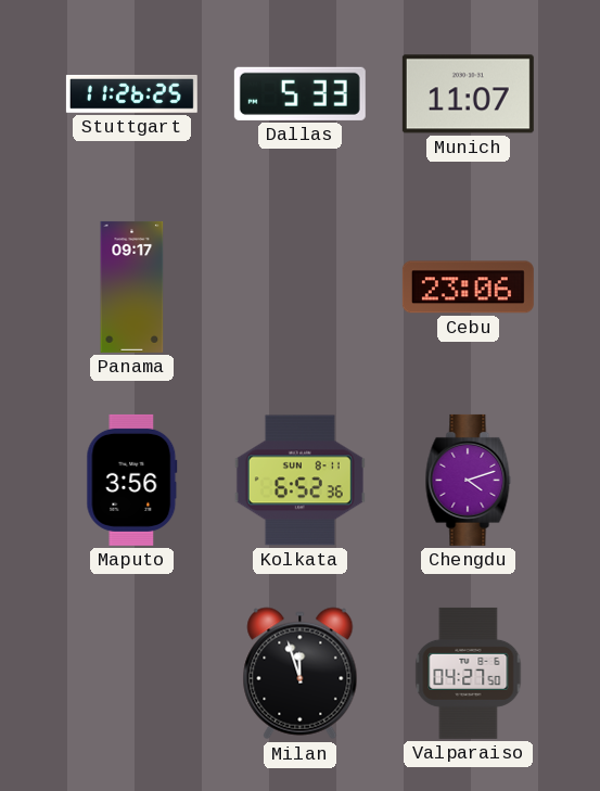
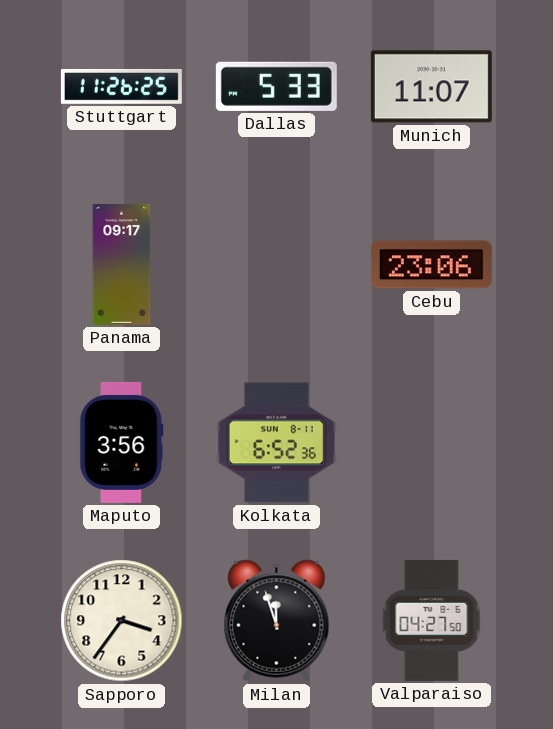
Chengdu: 4:12 -> none
Sapporo: none -> 3:36
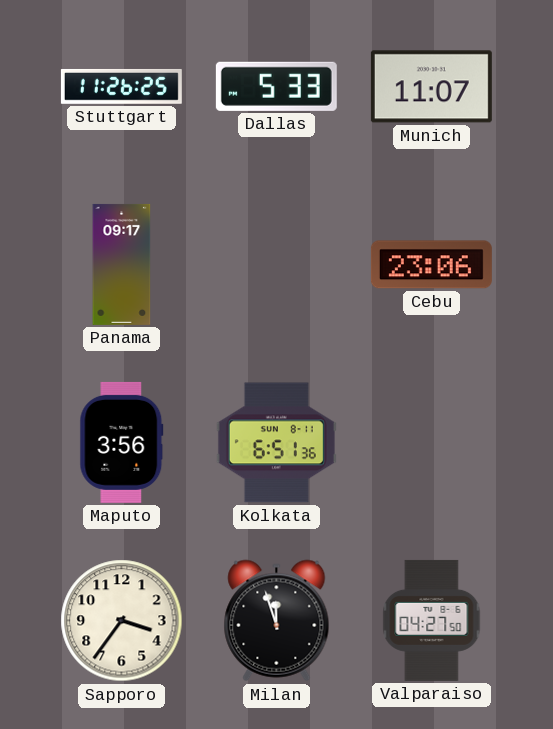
Kolkata: 6:52 -> 6:51
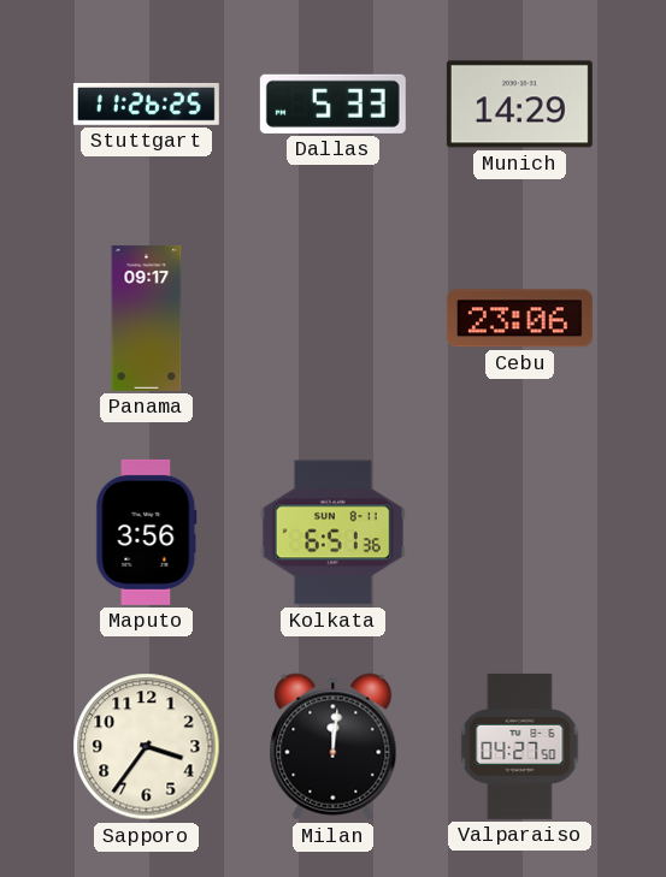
Munich: 11:07 -> 14:29
Milan: 11:57 -> 12:01
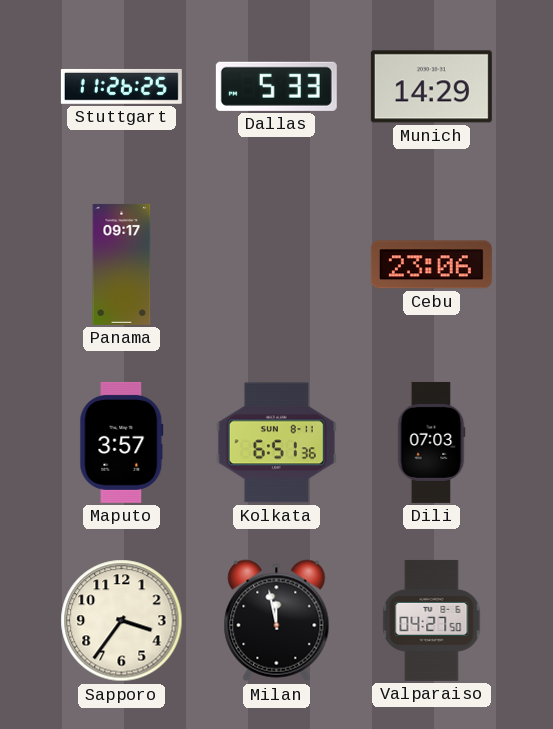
Maputo: 3:56 -> 3:57
Dili: none -> 07:03
Milan: 12:01 -> 11:58
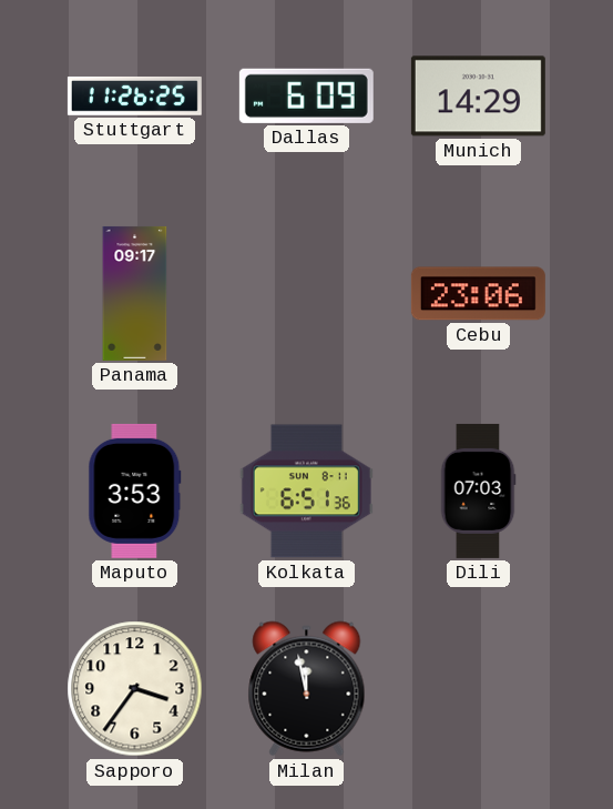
Dallas: 5:33 -> 6:09
Maputo: 3:57 -> 3:53
Valparaiso: 04:27 -> none
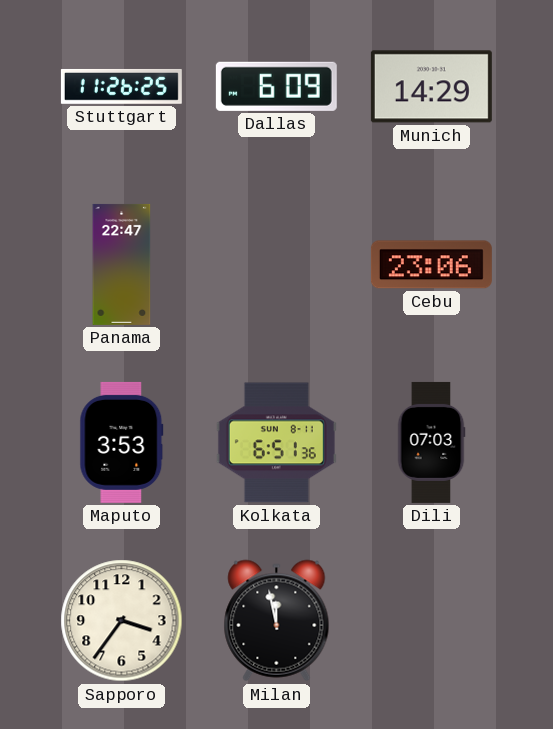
Panama: 09:17 -> 22:47
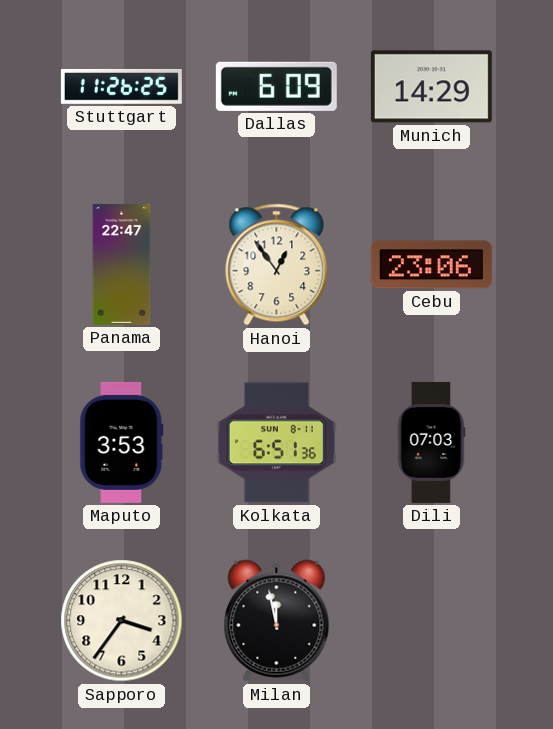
Hanoi: none -> 12:54
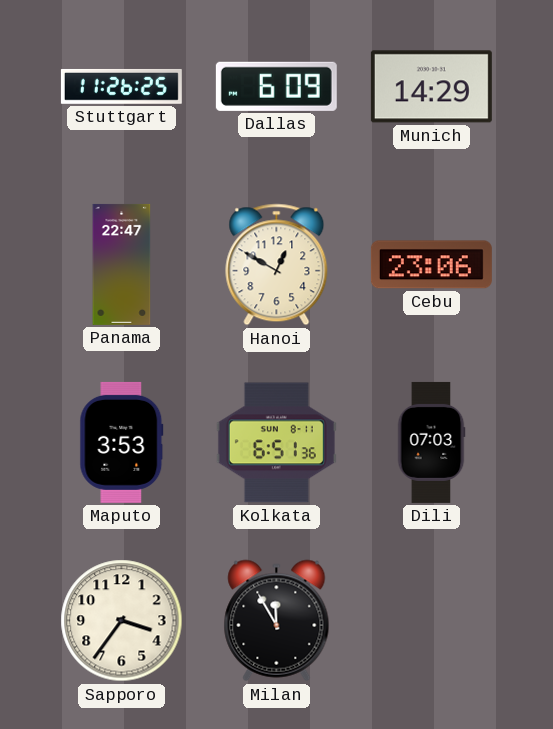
Hanoi: 12:54 -> 12:50
Milan: 11:58 -> 11:55
